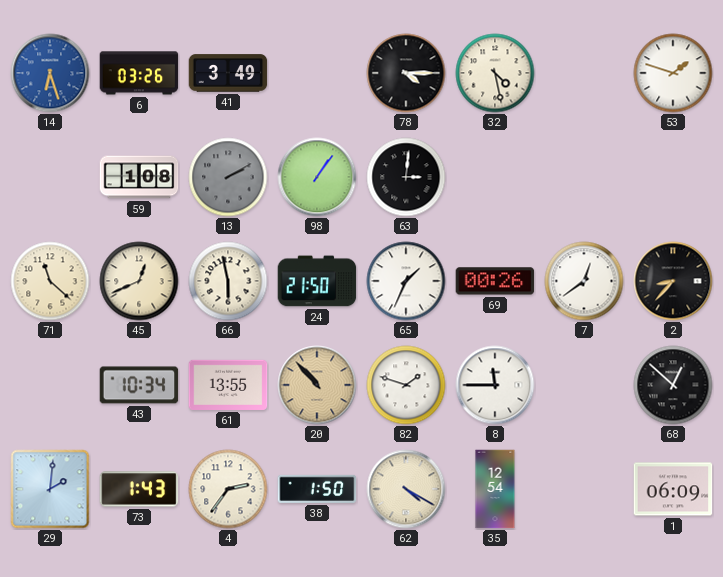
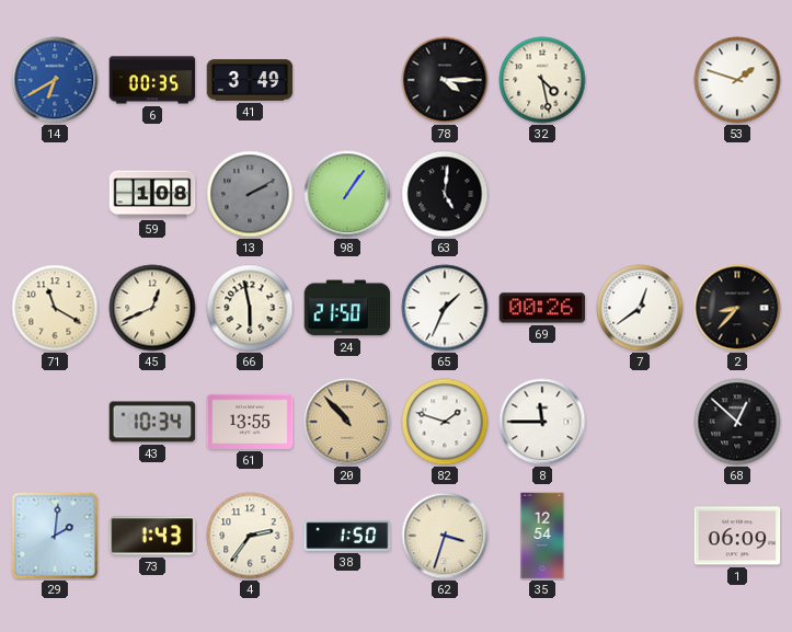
14: 6:27 -> 6:40
6: 03:26 -> 00:35
63: 3:01 -> 5:01
71: 11:22 -> 11:20
62: 4:20 -> 3:33
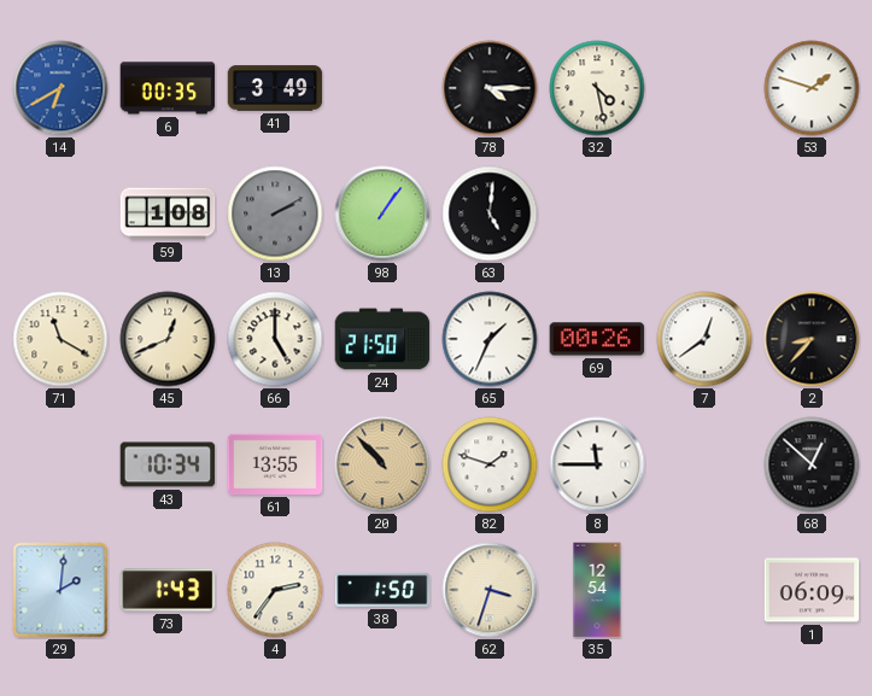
66: 5:58 -> 5:00
